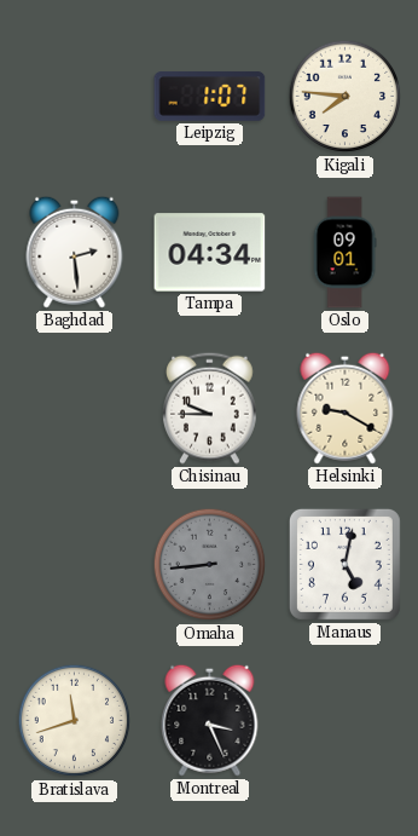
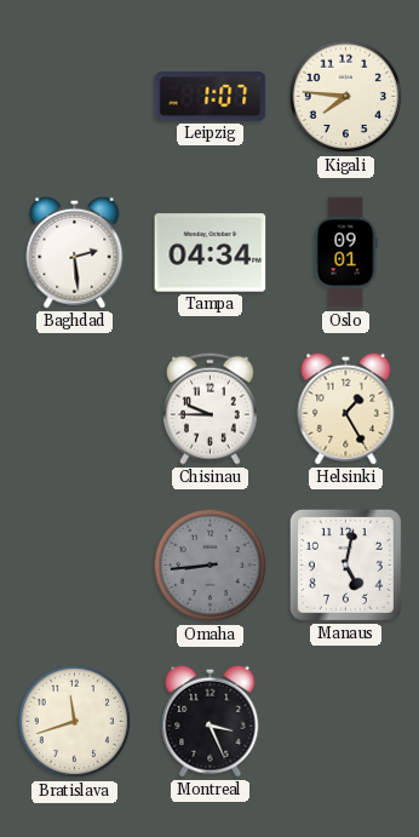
Helsinki: 9:20 -> 1:25
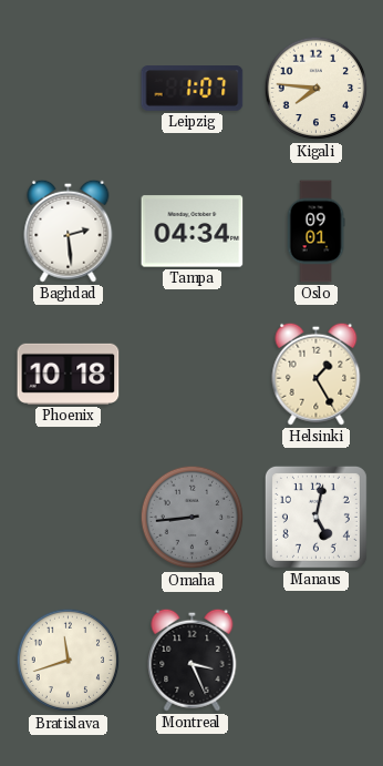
Phoenix: none -> 10:18
Chisinau: 9:45 -> none
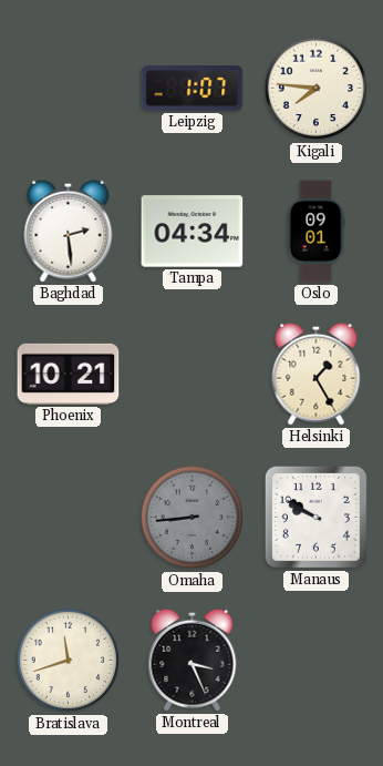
Phoenix: 10:18 -> 10:21
Manaus: 5:02 -> 9:50
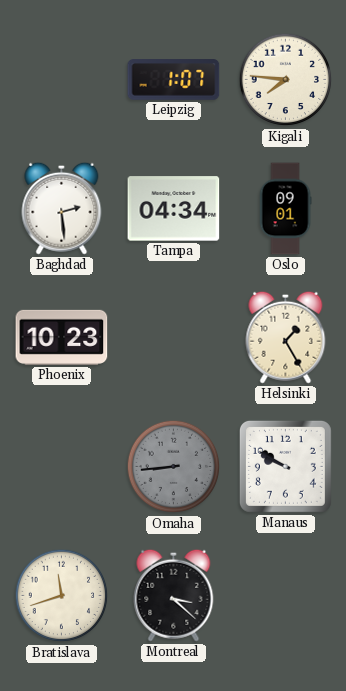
Phoenix: 10:21 -> 10:23
Montreal: 3:26 -> 3:22
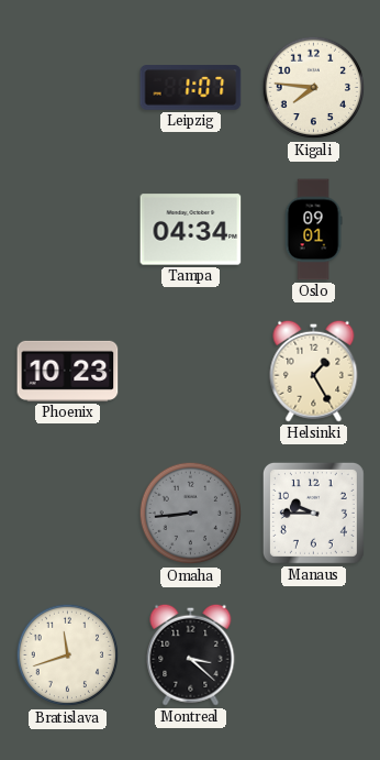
Baghdad: 2:29 -> none
Manaus: 9:50 -> 9:45
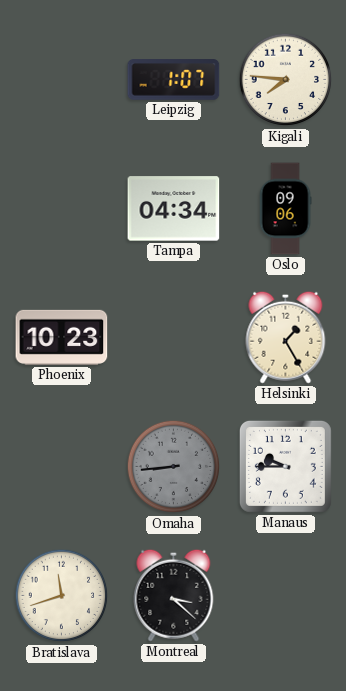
Oslo: 09:01 -> 09:06
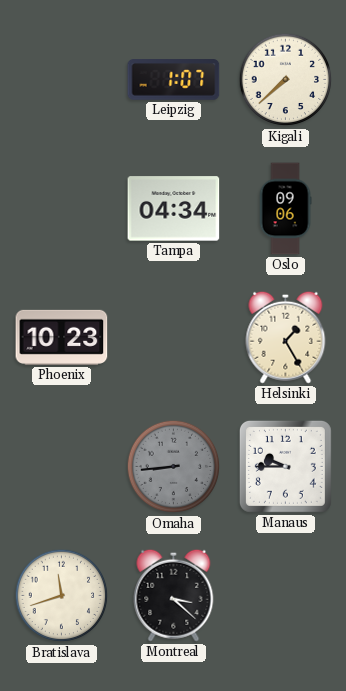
Kigali: 7:46 -> 7:38
